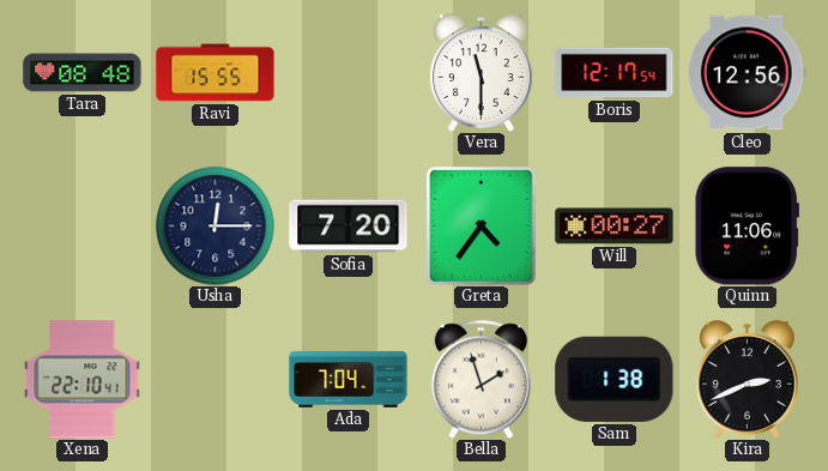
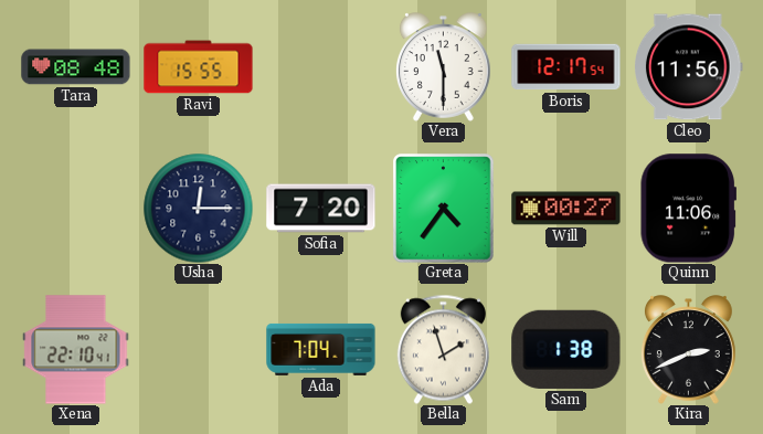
Cleo: 12:56 -> 11:56
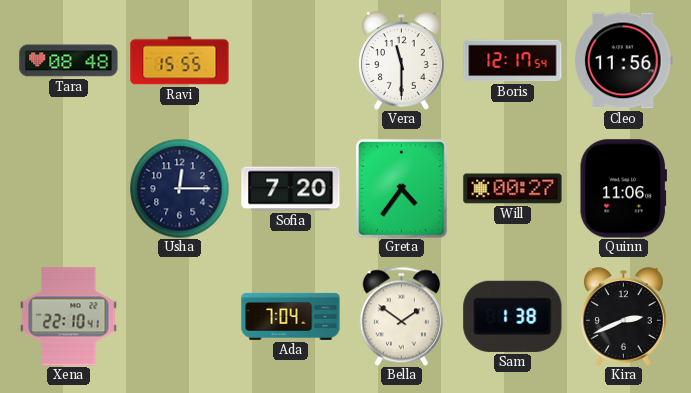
Bella: 1:57 -> 1:51
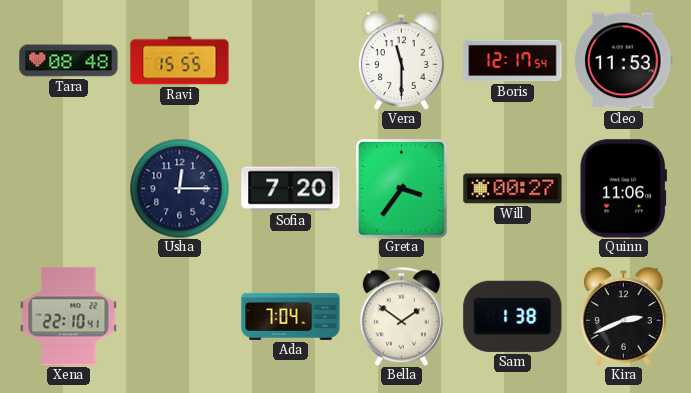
Cleo: 11:56 -> 11:53
Greta: 4:36 -> 3:36
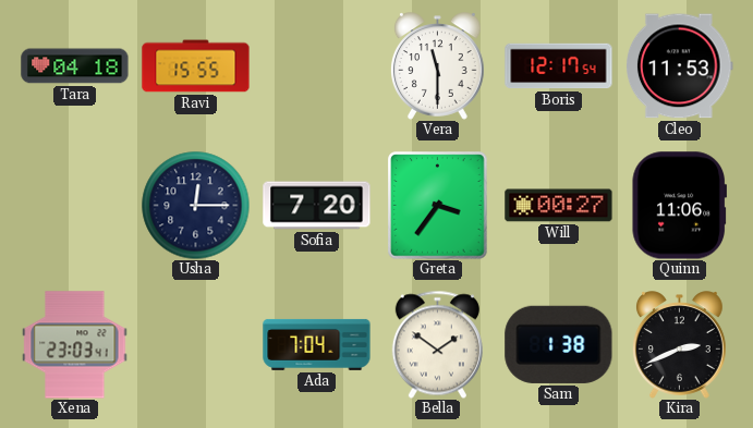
Tara: 08:48 -> 04:18
Xena: 22:10 -> 23:03
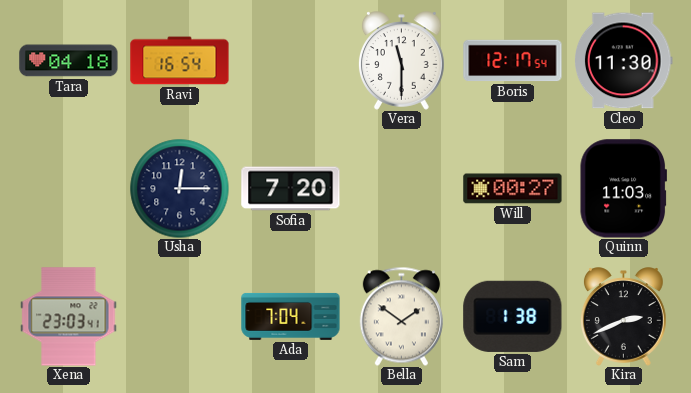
Ravi: 15:55 -> 16:54
Cleo: 11:53 -> 11:30
Greta: 3:36 -> none
Quinn: 11:06 -> 11:03
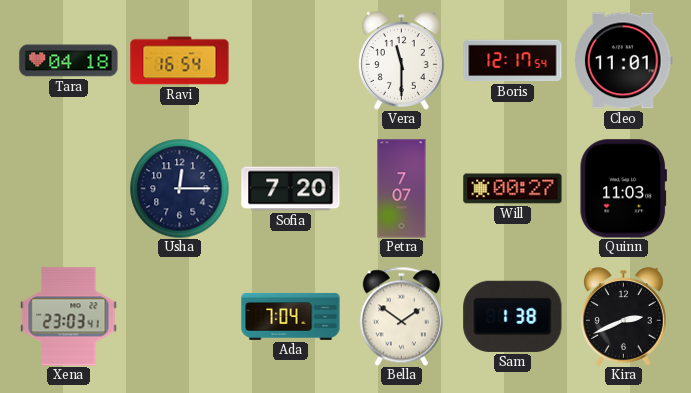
Cleo: 11:30 -> 11:01
Petra: none -> 7:07
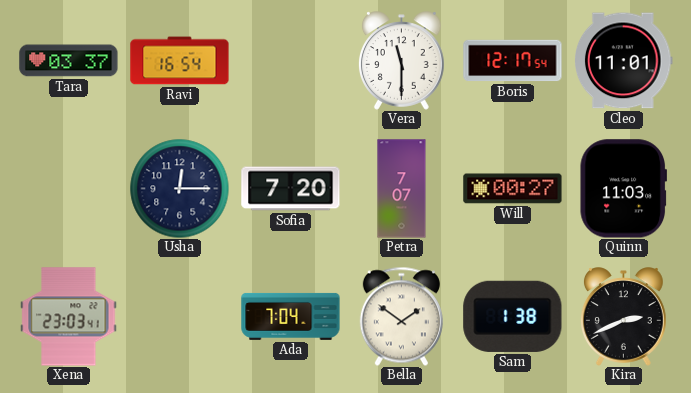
Tara: 04:18 -> 03:37
